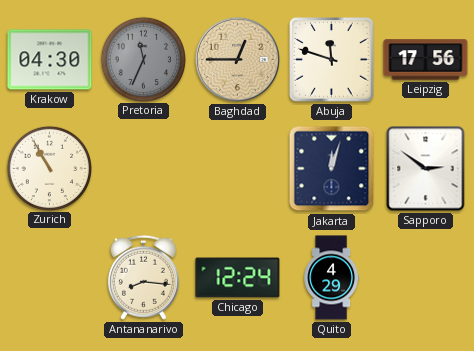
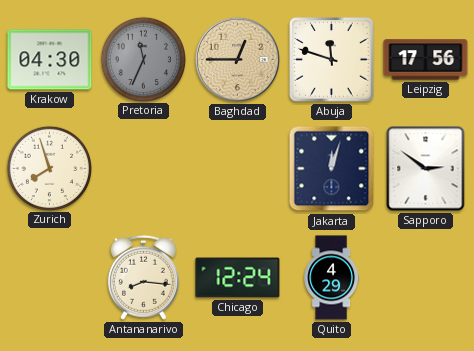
Zurich: 10:55 -> 7:57
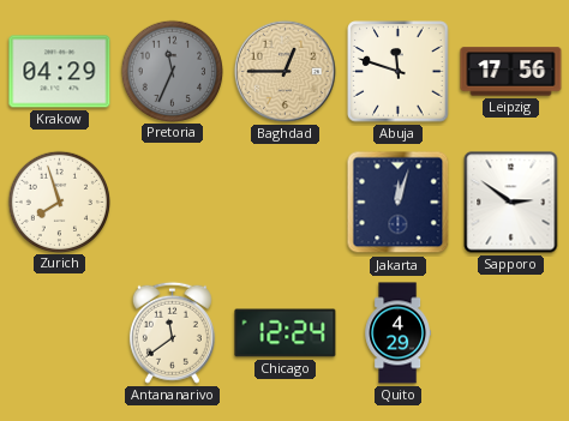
Krakow: 04:30 -> 04:29
Antananarivo: 8:16 -> 11:39
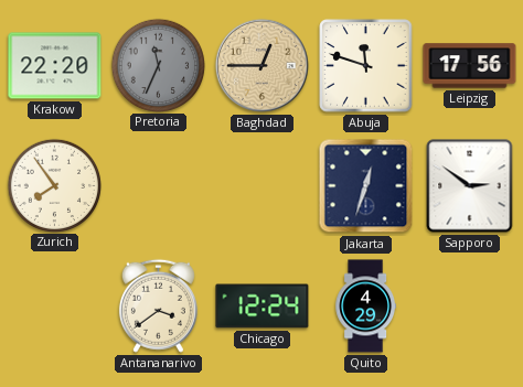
Krakow: 04:29 -> 22:20
Zurich: 7:57 -> 7:54
Jakarta: 12:03 -> 12:33
Antananarivo: 11:39 -> 3:39
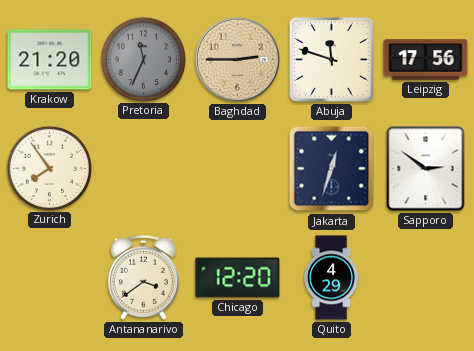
Krakow: 22:20 -> 21:20
Baghdad: 12:45 -> 2:45
Chicago: 12:24 -> 12:20
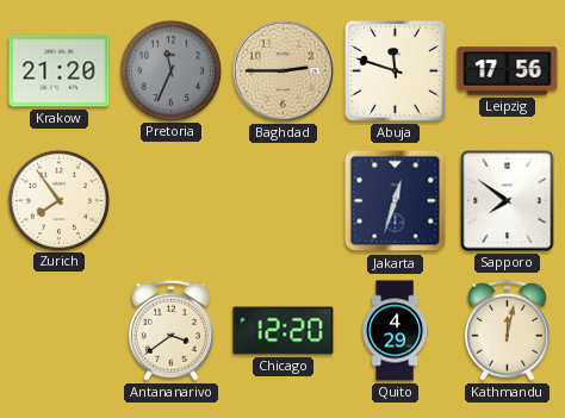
Sapporo: 2:51 -> 7:51
Kathmandu: none -> 12:02
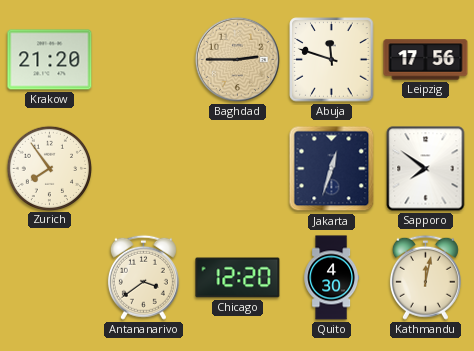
Pretoria: 11:34 -> none
Quito: 4:29 -> 4:30
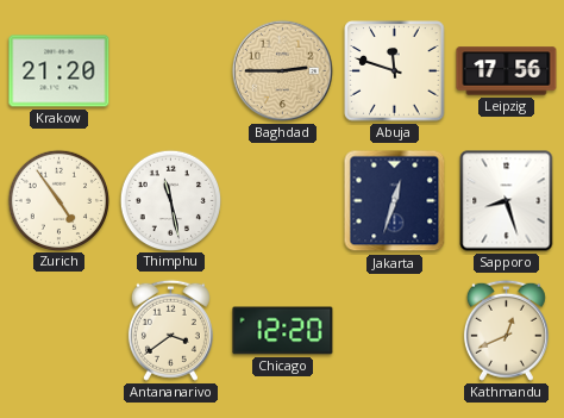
Zurich: 7:54 -> 4:54
Thimphu: none -> 11:28
Sapporo: 7:51 -> 8:27
Quito: 4:30 -> none
Kathmandu: 12:02 -> 12:41
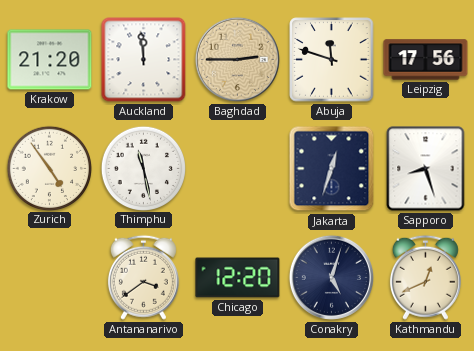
Auckland: none -> 11:59
Conakry: none -> 5:03
